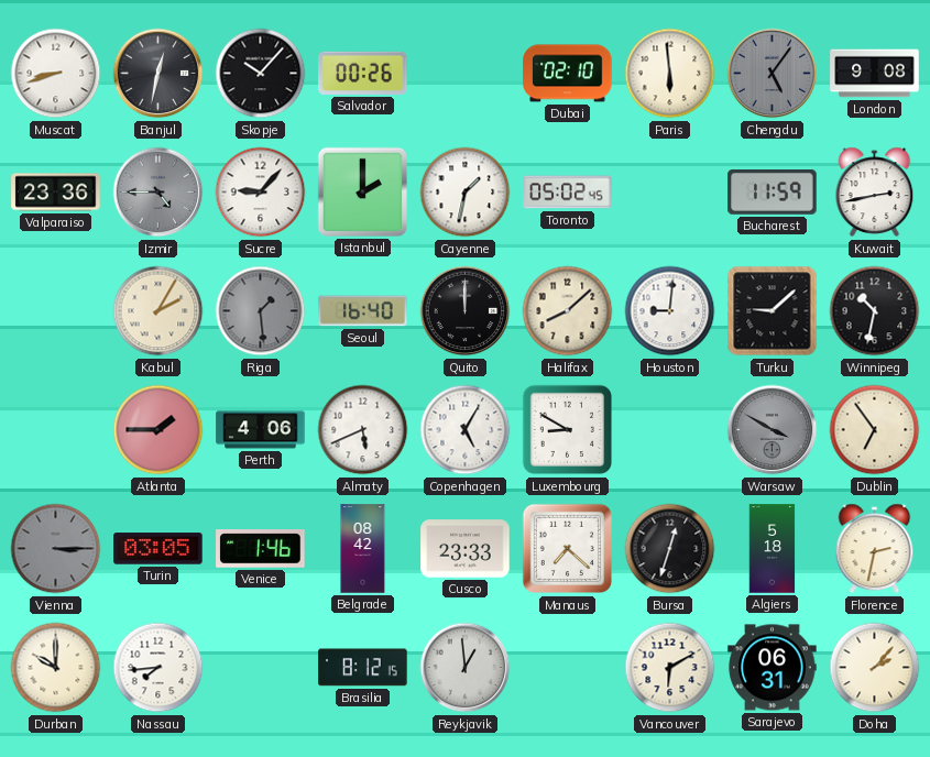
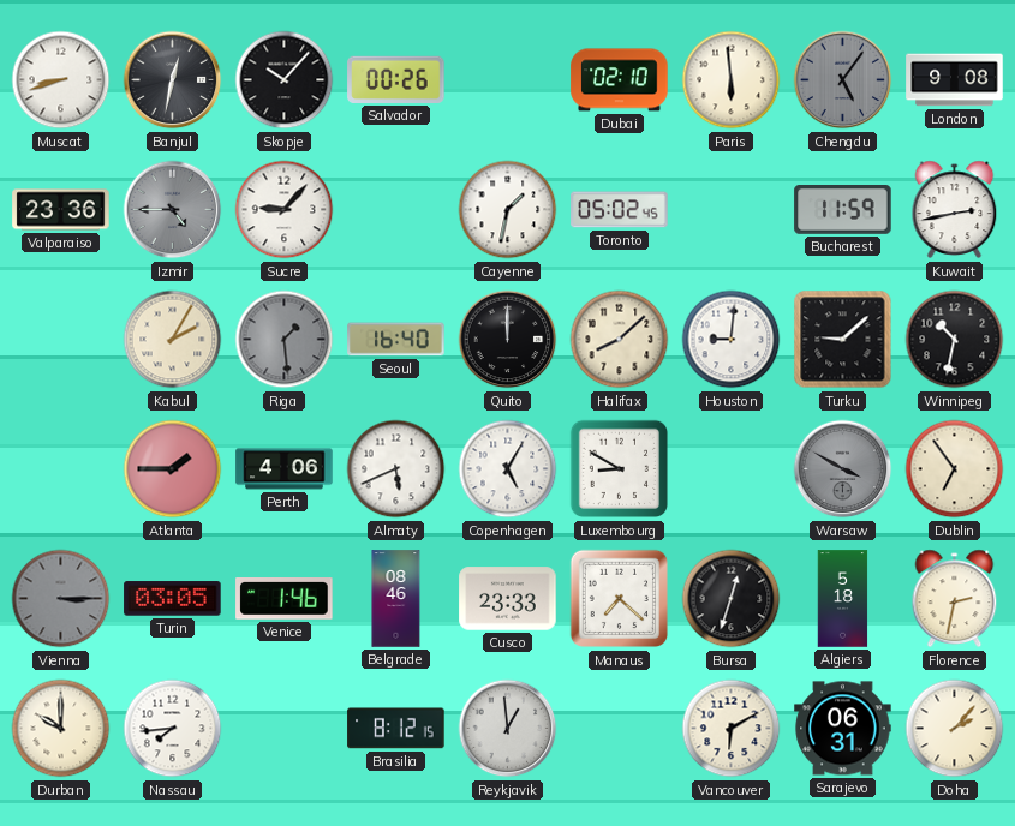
Istanbul: 2:00 -> none
Belgrade: 08:42 -> 08:46
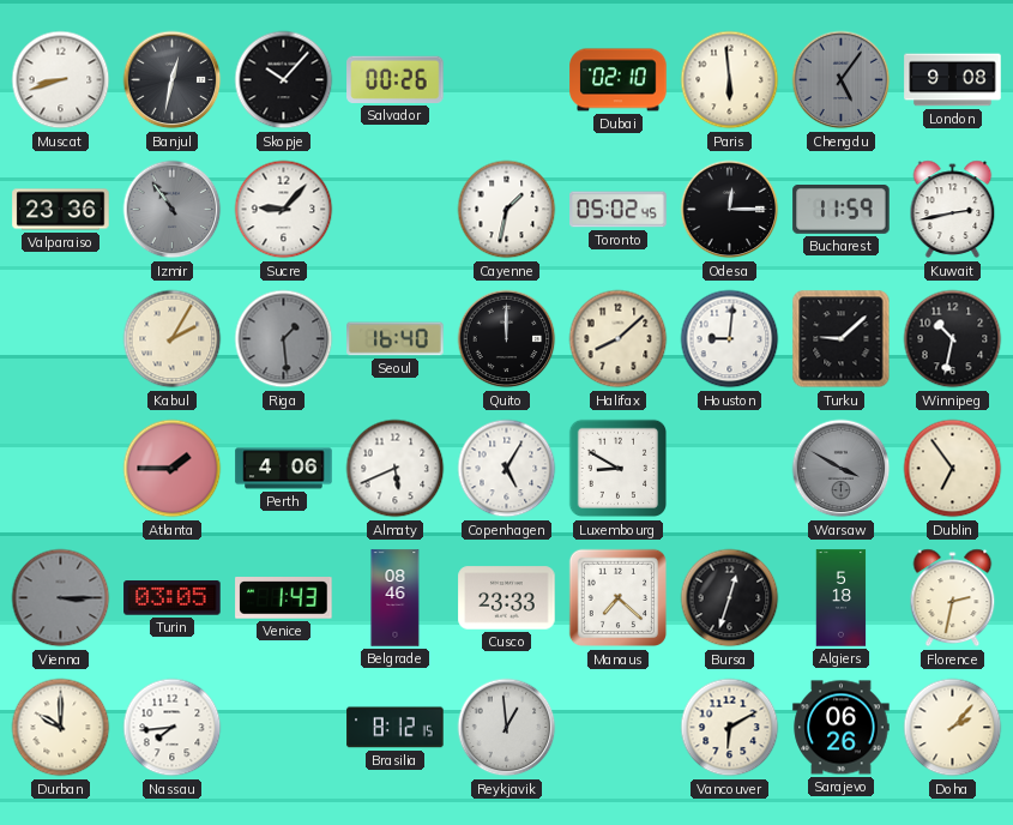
Izmir: 4:45 -> 10:54
Odesa: none -> 12:15
Venice: 1:46 -> 1:43
Sarajevo: 06:31 -> 06:26
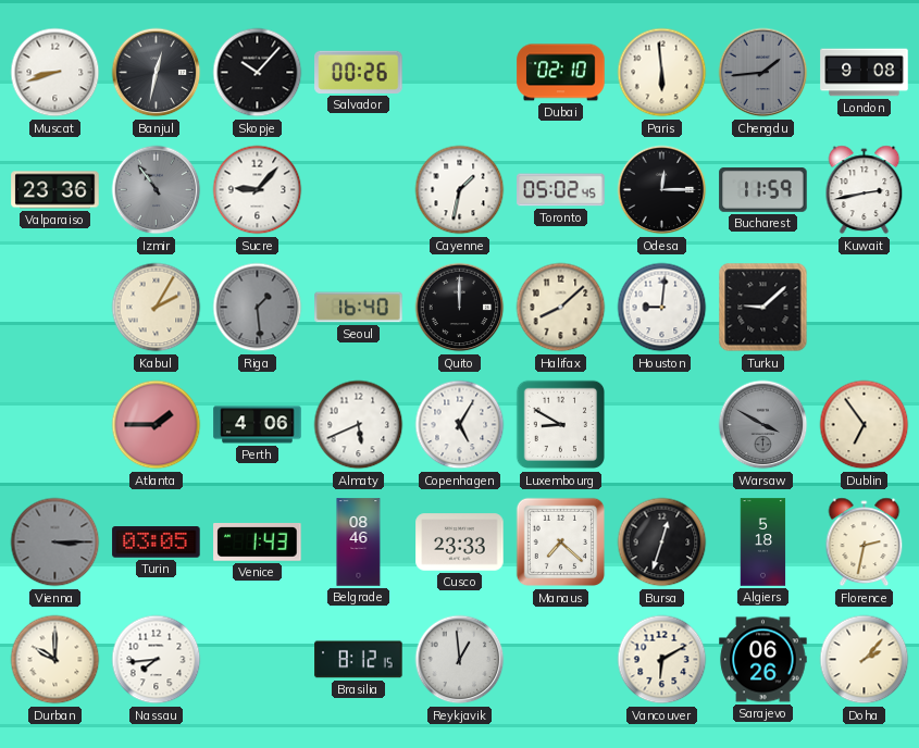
Chengdu: 5:06 -> 1:44
Winnipeg: 10:32 -> none
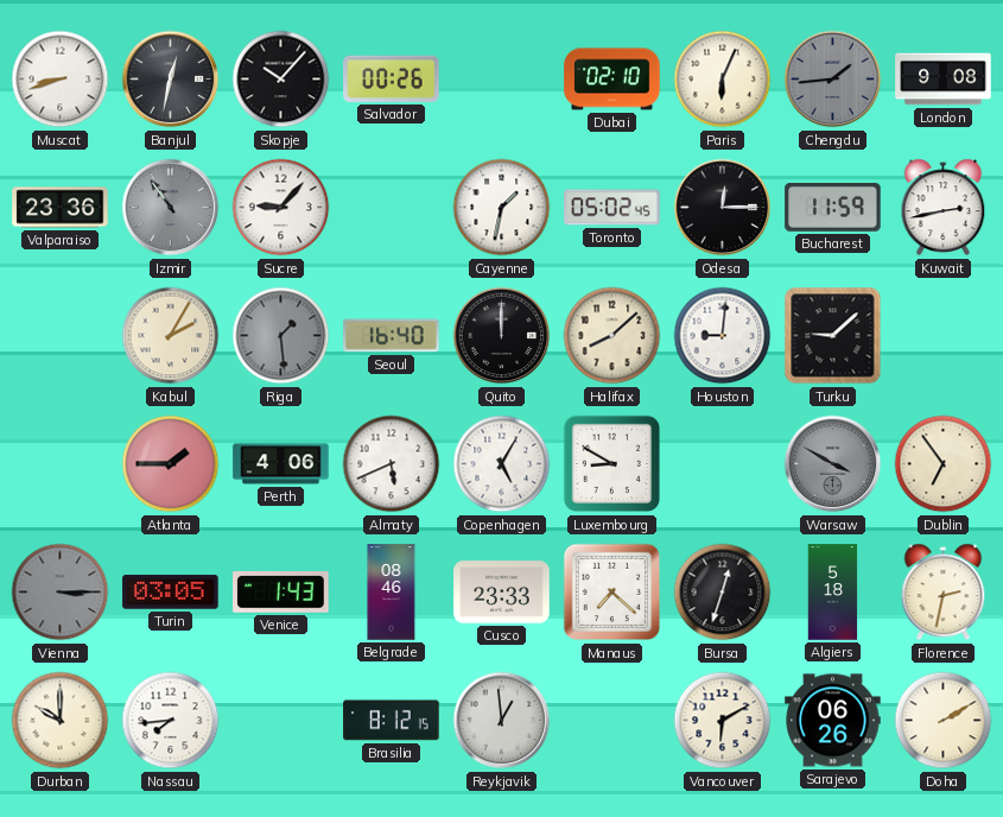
Paris: 5:59 -> 6:04
Doha: 2:07 -> 2:10
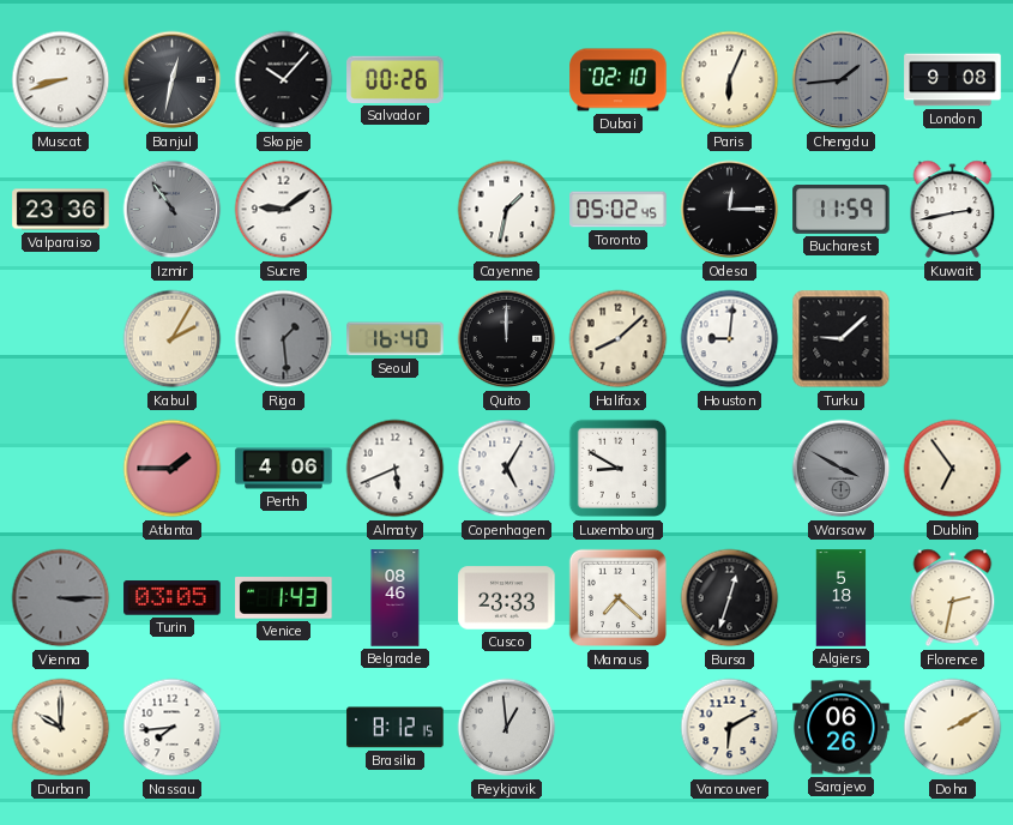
Sucre: 9:07 -> 9:09
